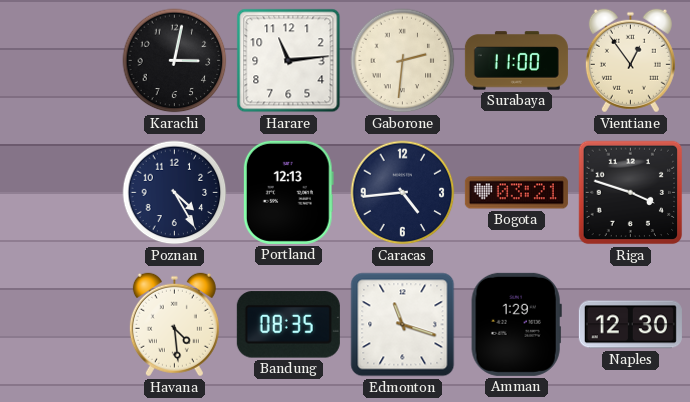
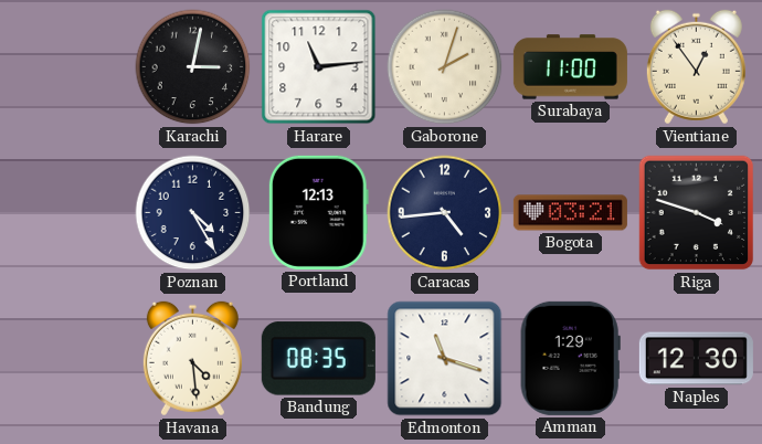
Gaborone: 2:31 -> 2:03
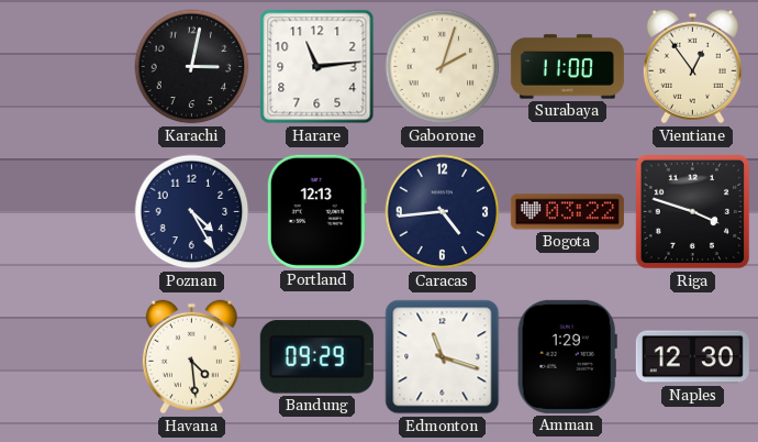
Bogota: 03:21 -> 03:22
Bandung: 08:35 -> 09:29
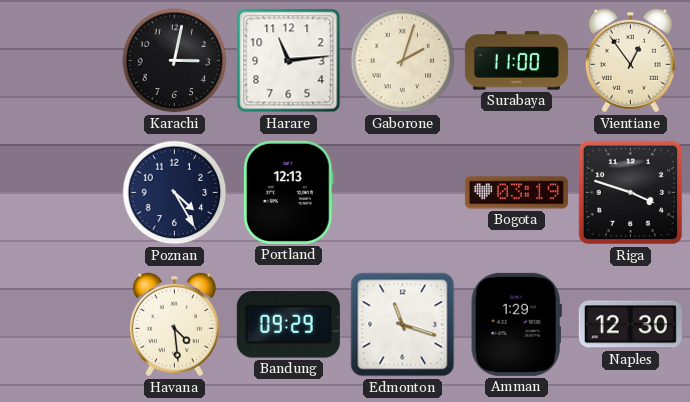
Caracas: 4:44 -> none
Bogota: 03:22 -> 03:19
